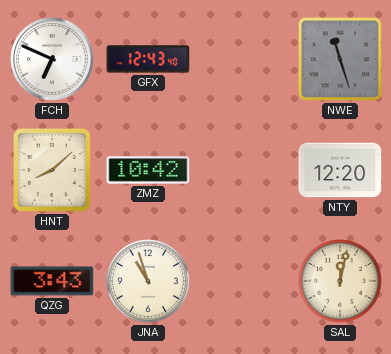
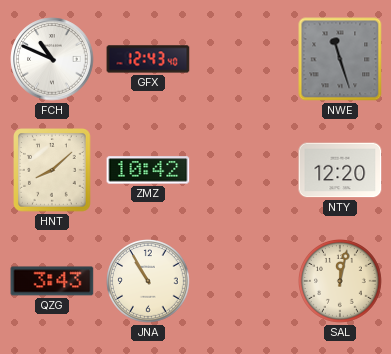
FCH: 6:49 -> 10:49
JNA: 10:57 -> 10:55
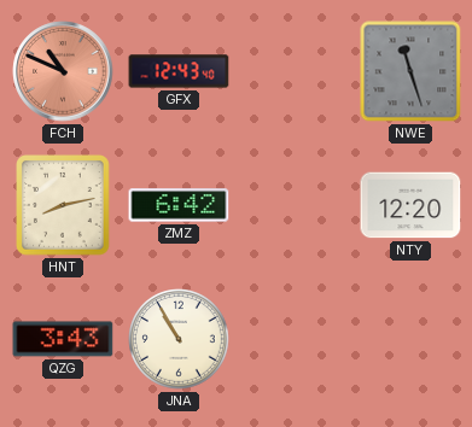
FCH dial: white -> salmon
HNT: 8:08 -> 8:13
ZMZ: 10:42 -> 6:42
SAL: 12:02 -> none
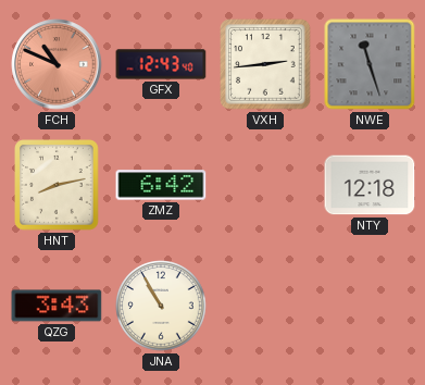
VXH: none -> 2:44
NTY: 12:20 -> 12:18
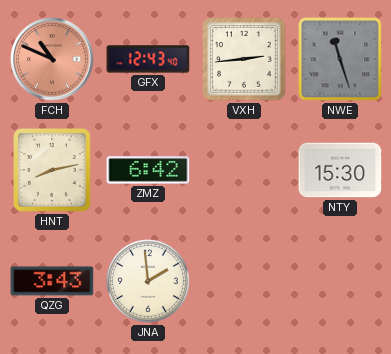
NTY: 12:18 -> 15:30
JNA: 10:55 -> 1:59
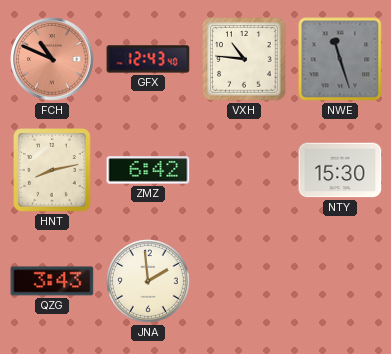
VXH: 2:44 -> 10:46
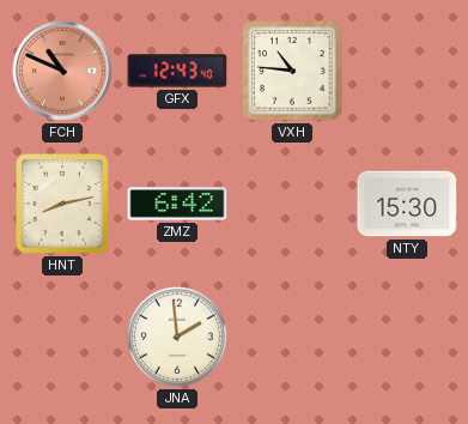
NWE: 11:27 -> none
QZG: 3:43 -> none
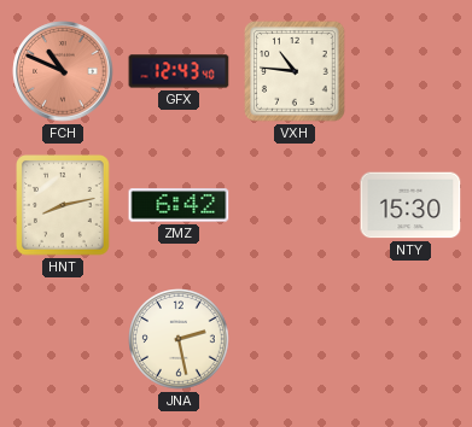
JNA: 1:59 -> 2:28
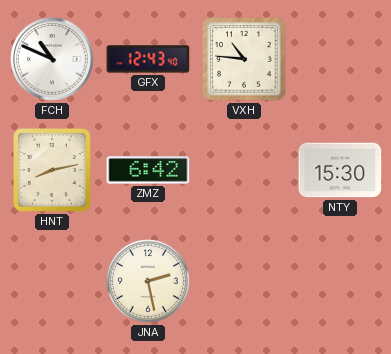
FCH dial: salmon -> white
